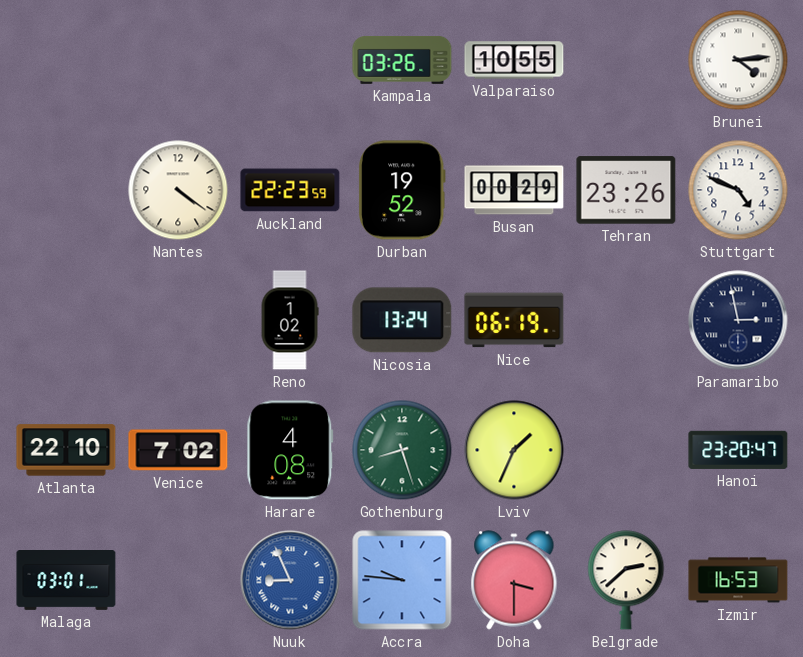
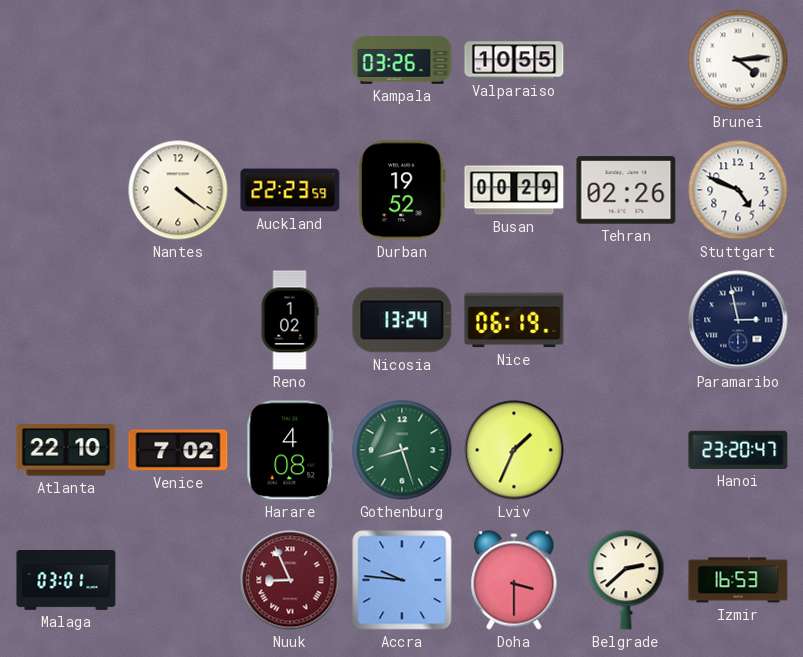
Tehran: 23:26 -> 02:26
Nuuk dial: blue -> burgundy
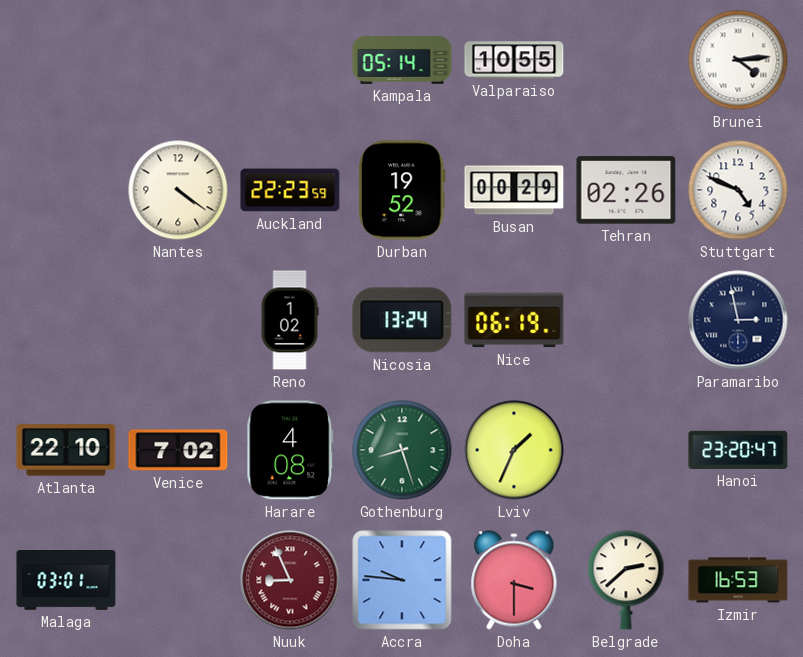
Kampala: 03:26 -> 05:14
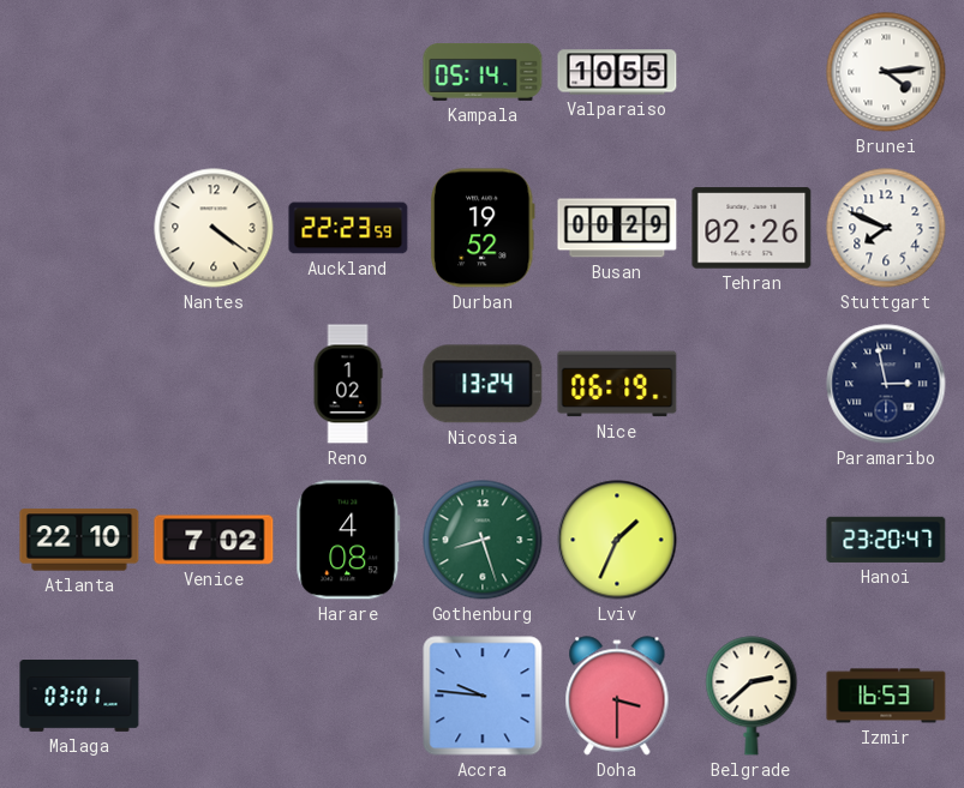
Stuttgart: 4:49 -> 7:49
Nuuk: 8:56 -> none
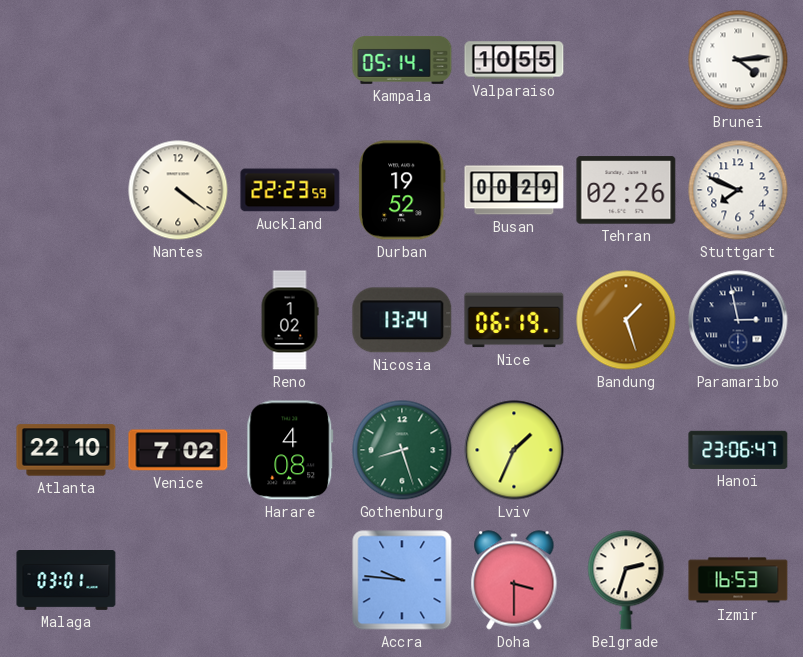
Bandung: none -> 1:27
Hanoi: 23:20 -> 23:06
Belgrade: 2:38 -> 2:33
